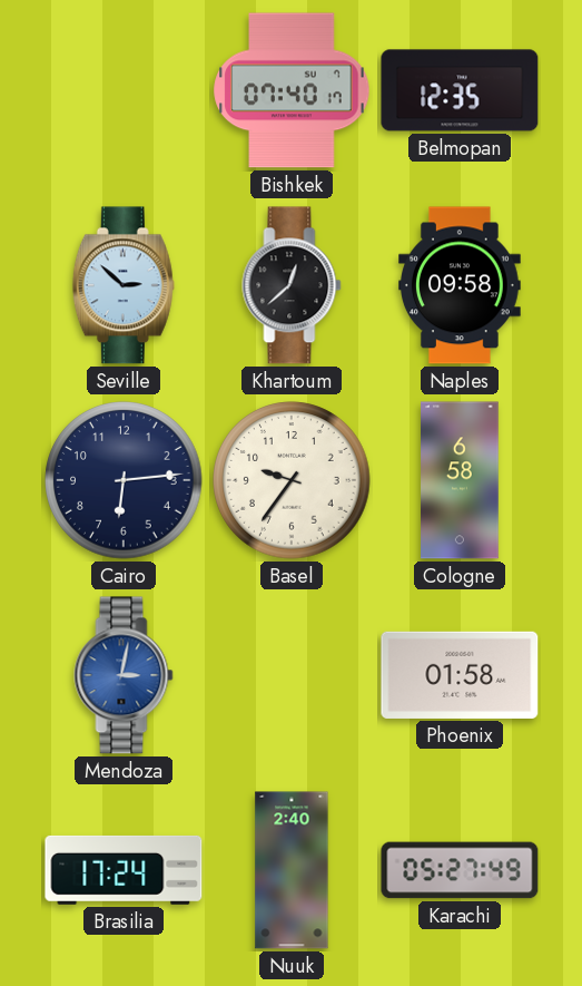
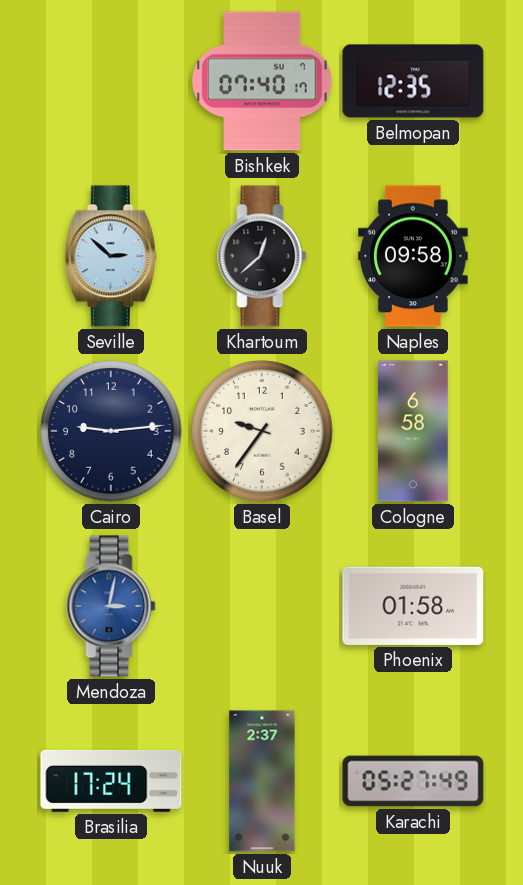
Cairo: 6:14 -> 9:14
Nuuk: 2:40 -> 2:37
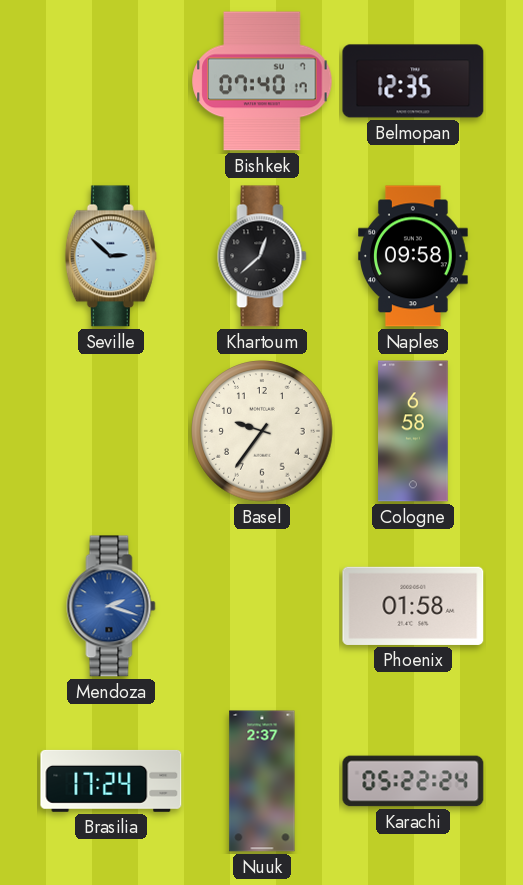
Cairo: 9:14 -> none
Mendoza: 3:02 -> 2:18
Karachi: 05:27 -> 05:22
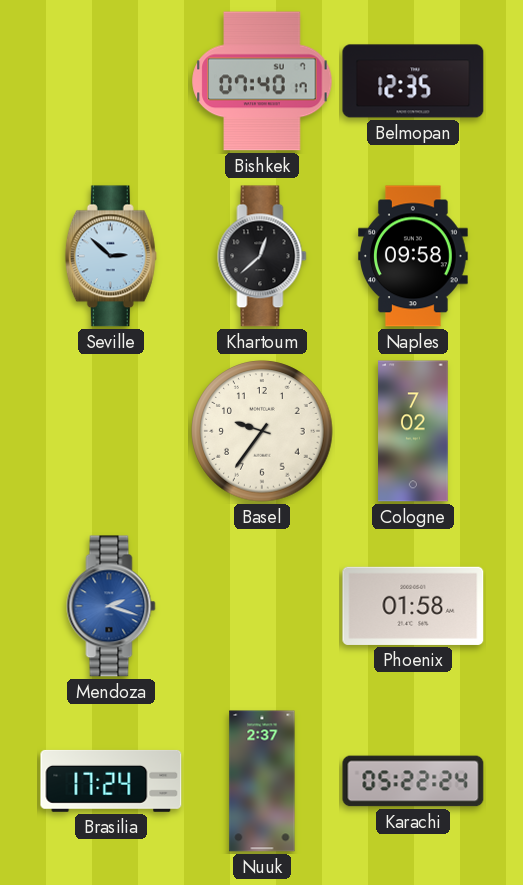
Cologne: 6:58 -> 7:02
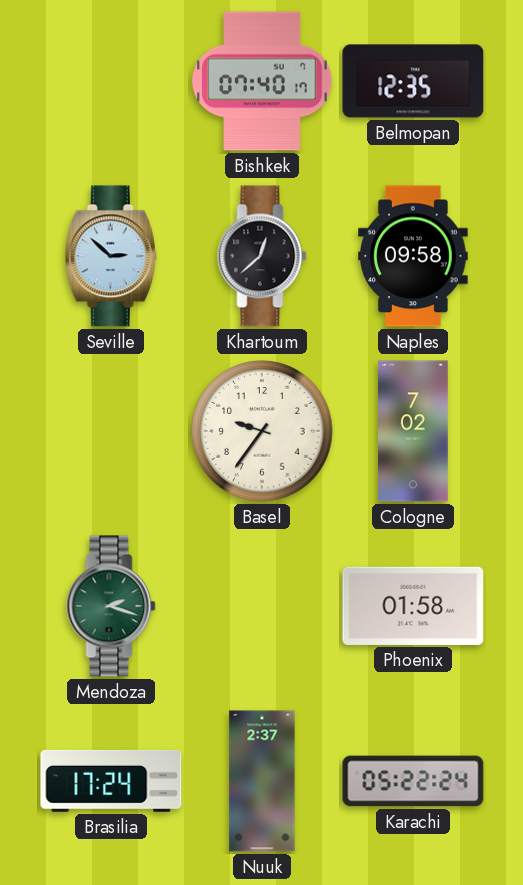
Mendoza dial: blue -> green
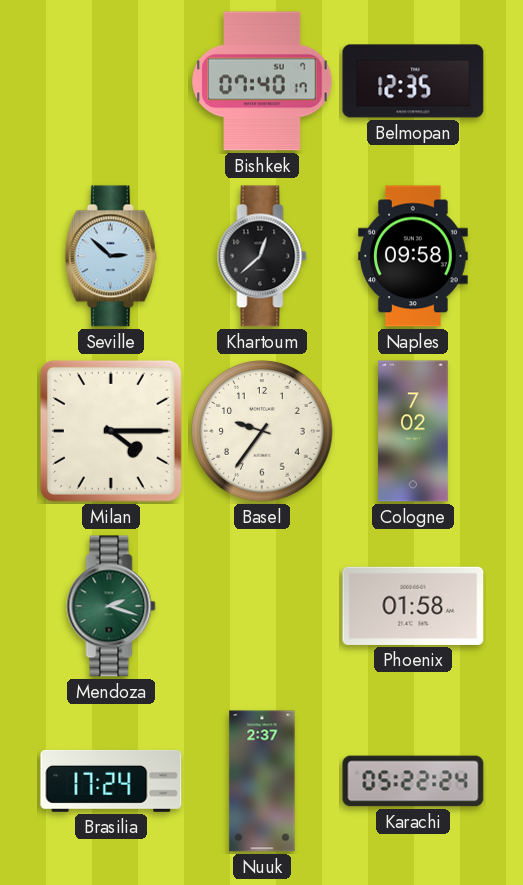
Milan: none -> 4:15
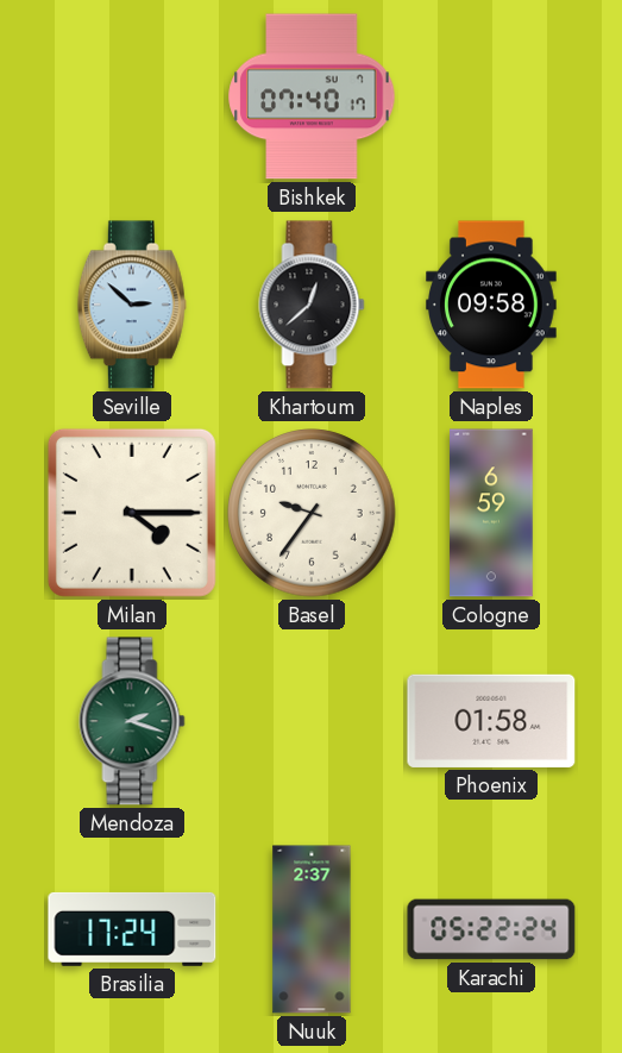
Belmopan: 12:35 -> none
Cologne: 7:02 -> 6:59
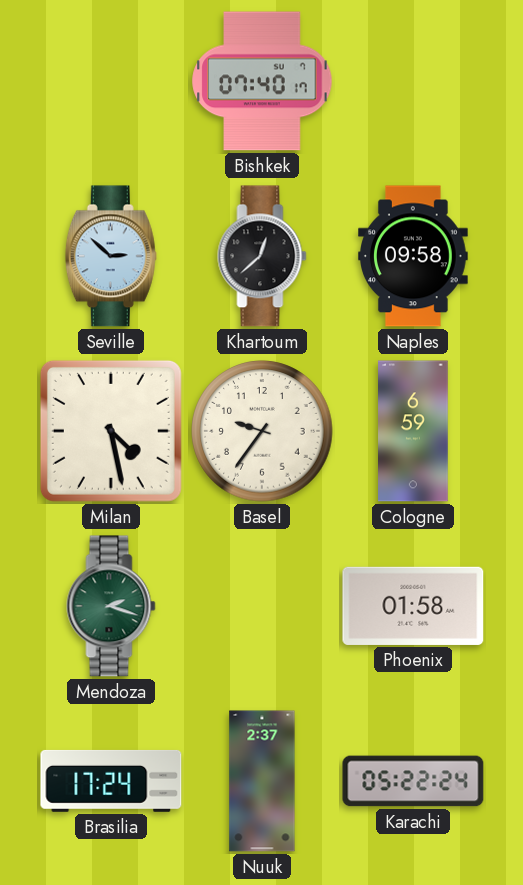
Milan: 4:15 -> 4:28
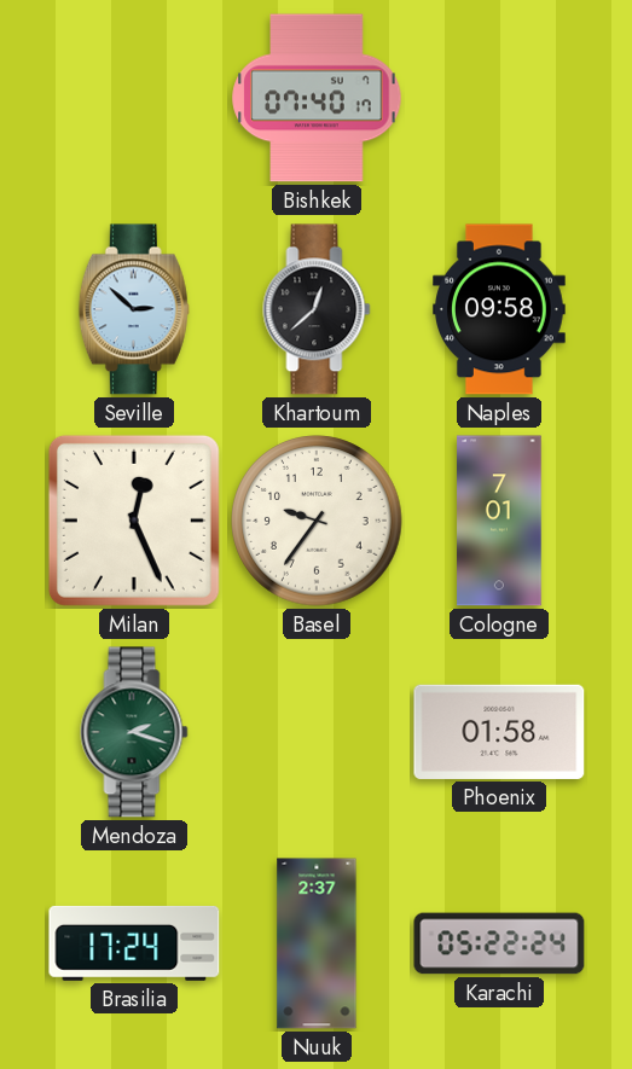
Milan: 4:28 -> 12:26
Cologne: 6:59 -> 7:01
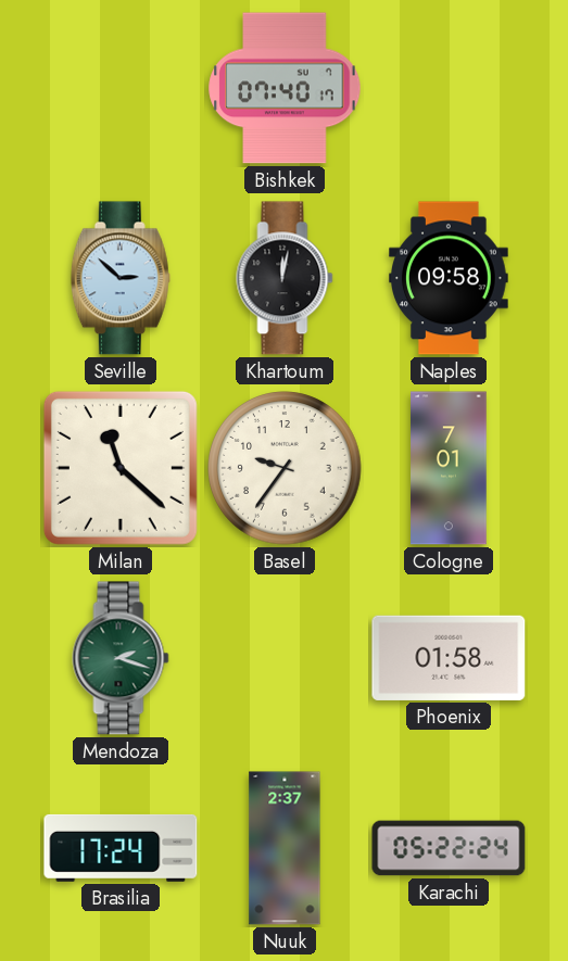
Khartoum: 12:38 -> 12:02
Milan: 12:26 -> 11:22
